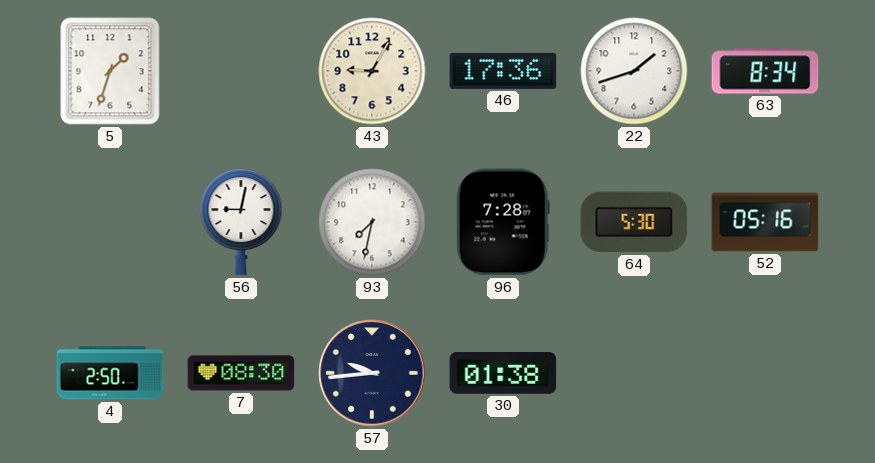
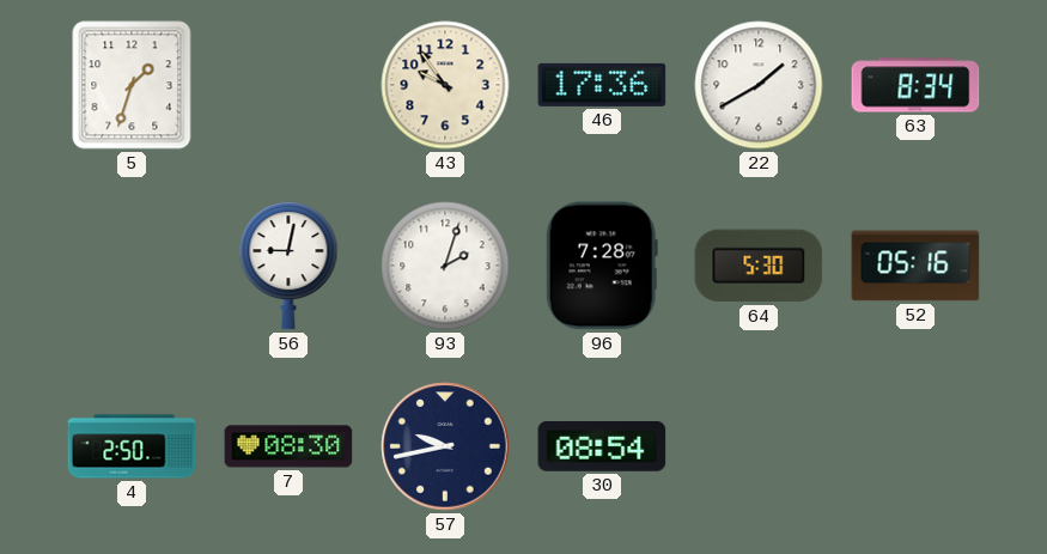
43: 9:05 -> 9:54
22: 1:42 -> 1:40
93: 7:32 -> 2:03
57: 9:44 -> 9:43
30: 01:38 -> 08:54
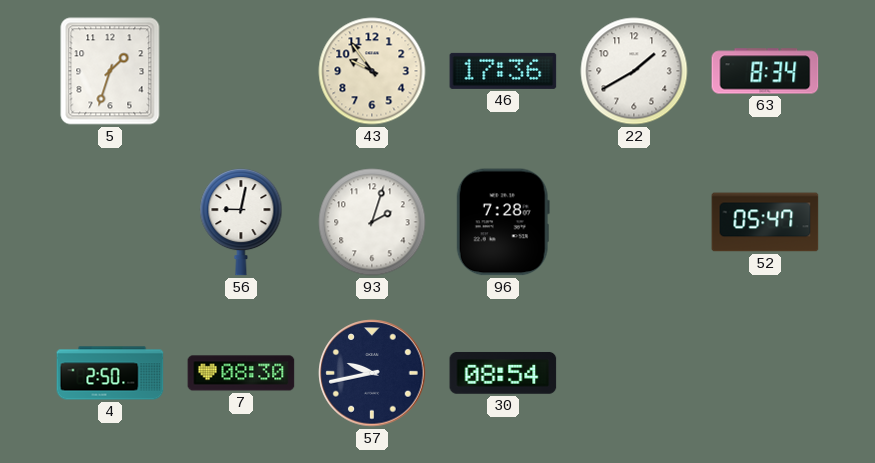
64: 5:30 -> none
52: 05:16 -> 05:47
